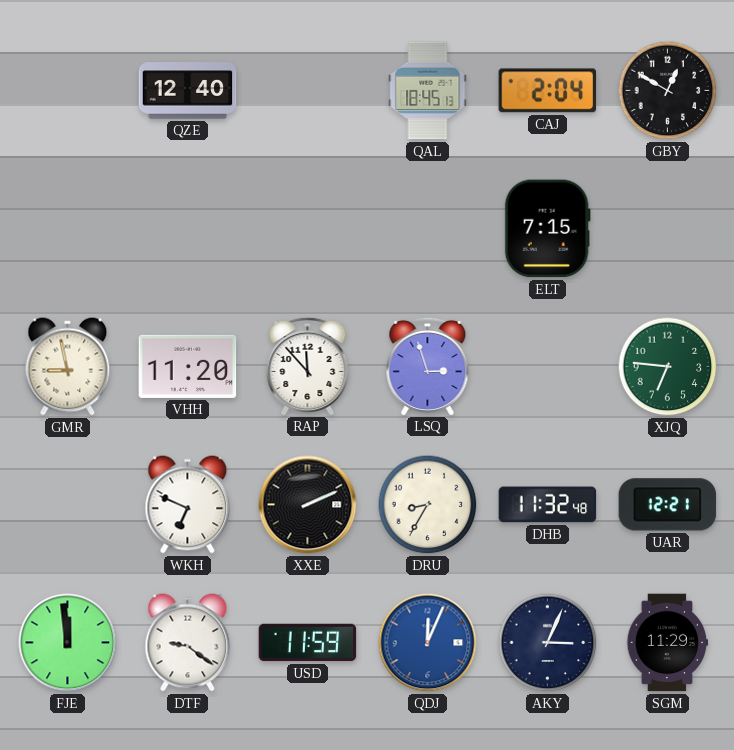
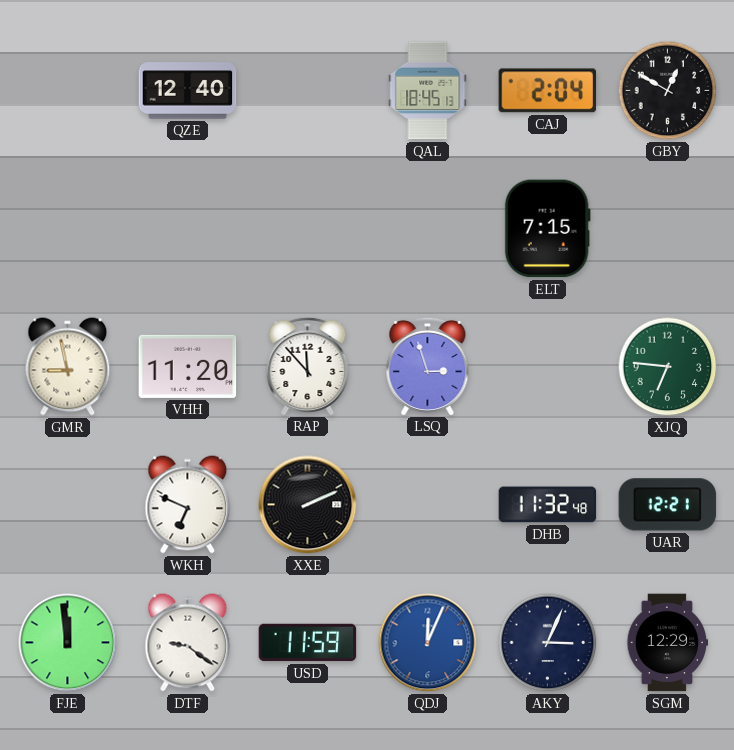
DRU: 8:35 -> none
SGM: 11:29 -> 12:29
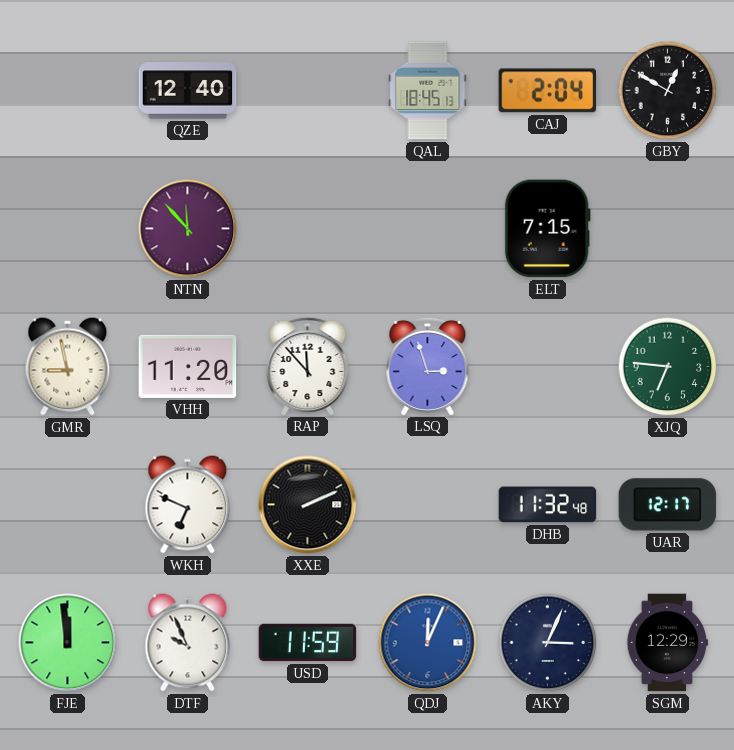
NTN: none -> 11:53
UAR: 12:21 -> 12:17
DTF: 9:21 -> 9:56
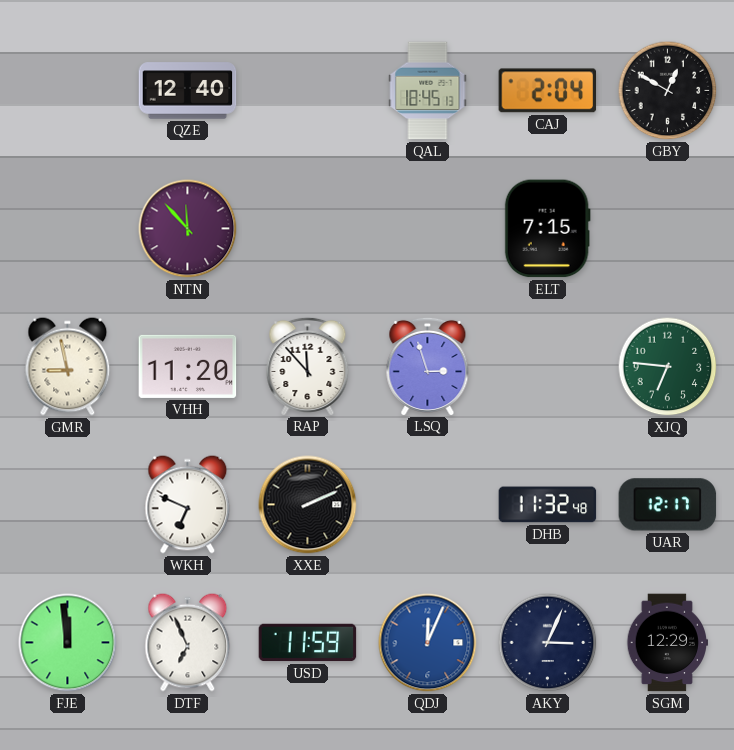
DTF: 9:56 -> 6:56
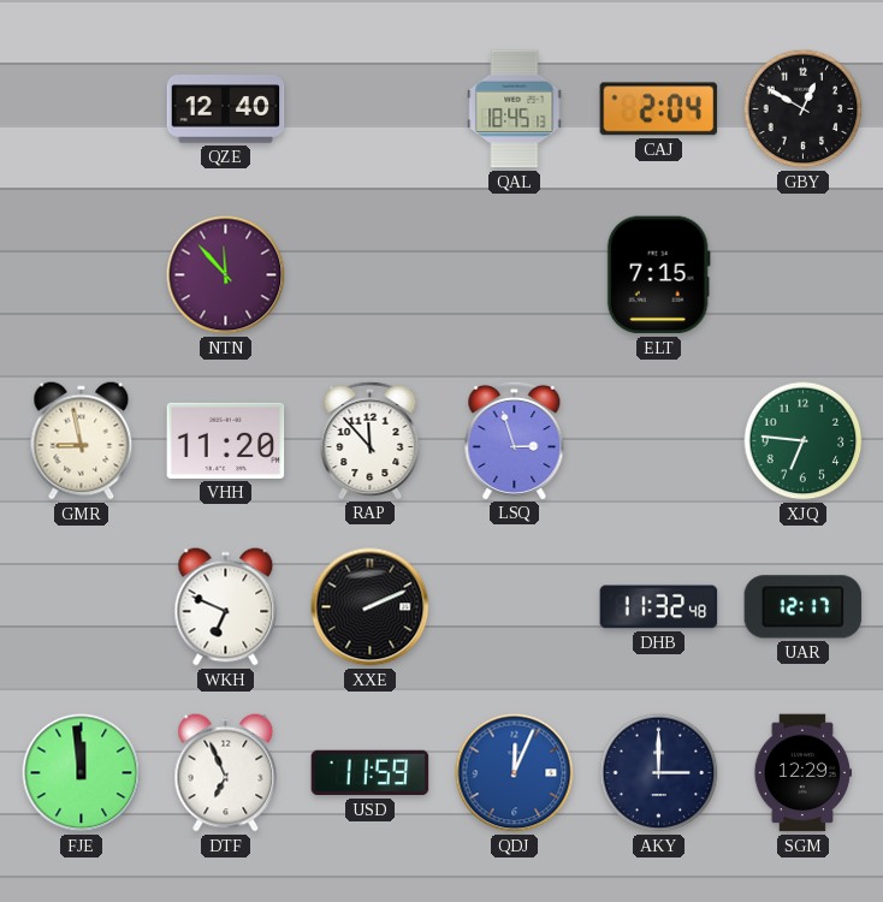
AKY: 3:04 -> 3:00
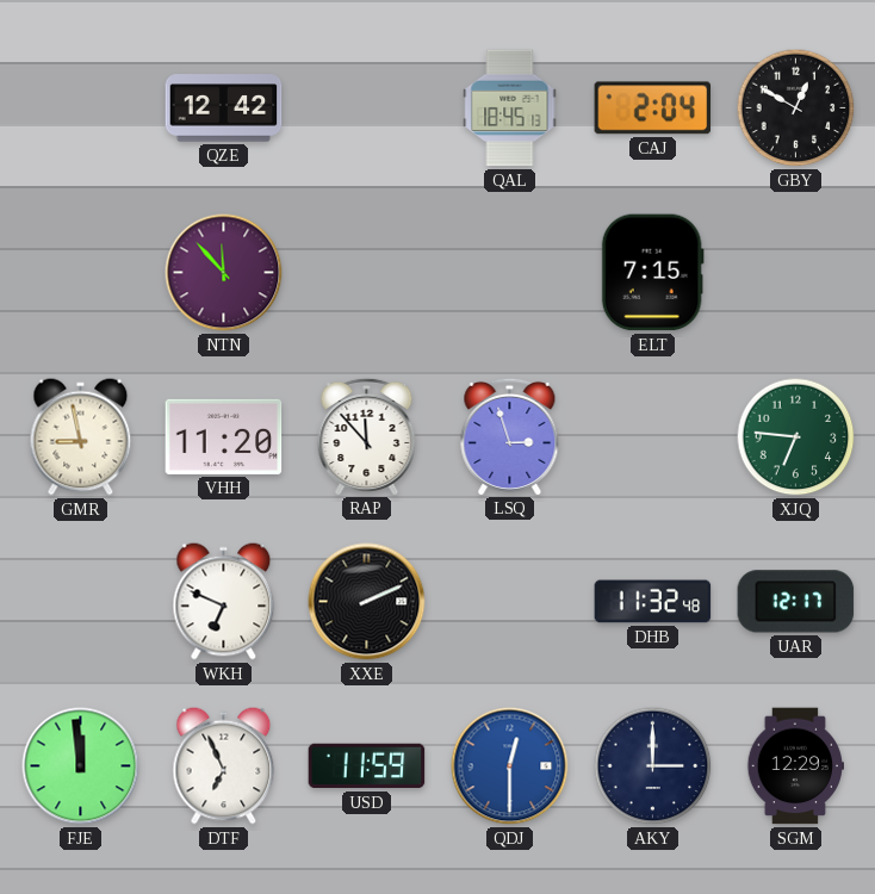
QZE: 12:40 -> 12:42
QDJ: 12:04 -> 12:30
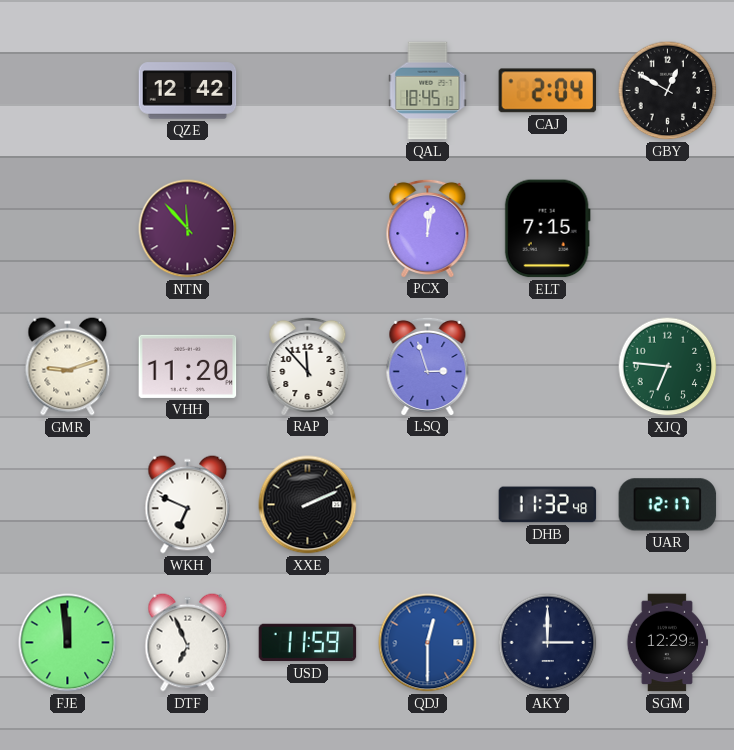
PCX: none -> 12:02
GMR: 8:58 -> 9:12
